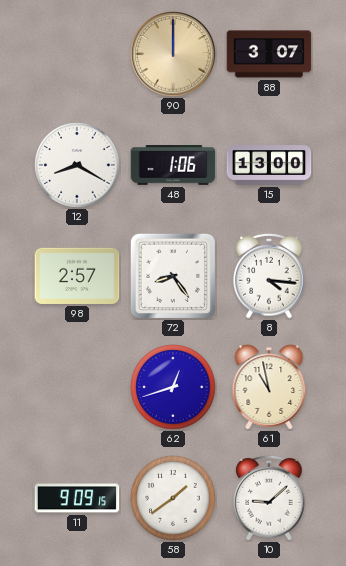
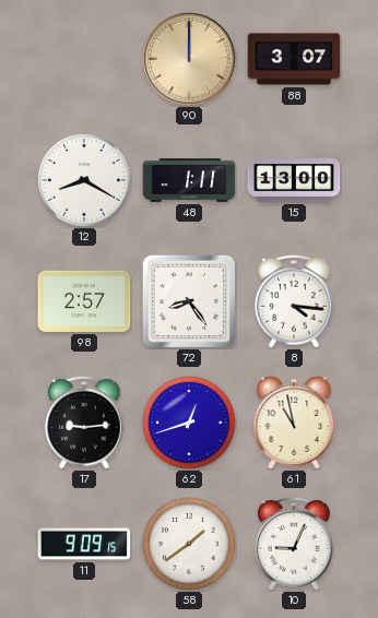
48: 1:06 -> 1:11
17: none -> 9:14
10: 9:08 -> 9:04
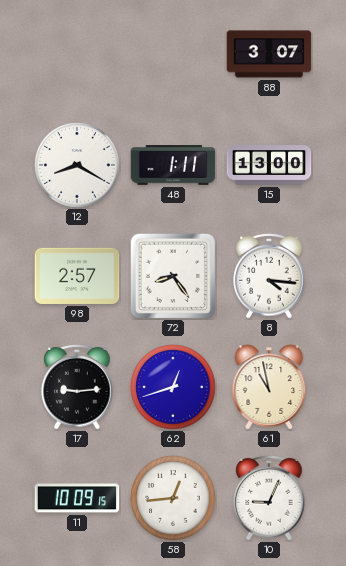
90: 12:00 -> none
11: 9:09 -> 10:09
58: 1:39 -> 12:44
